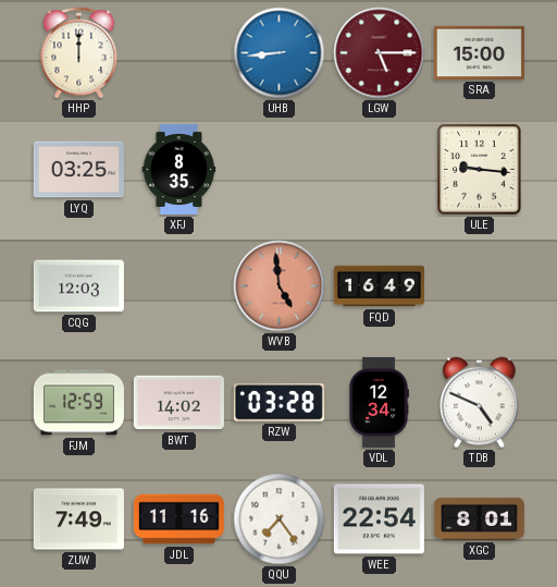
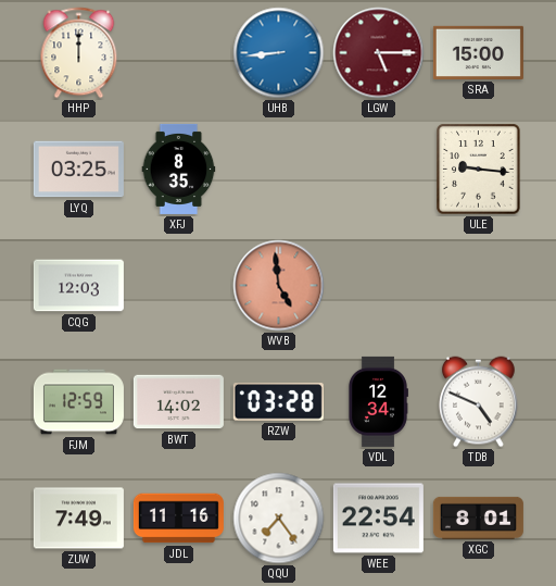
FQD: 16:49 -> none
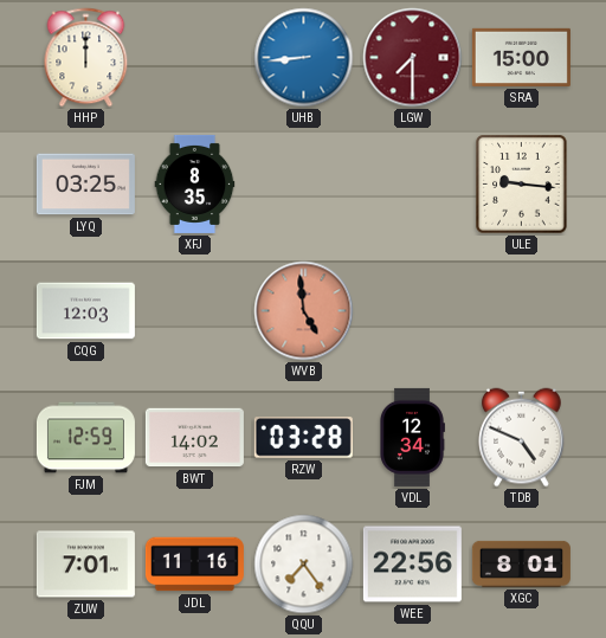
LGW: 5:15 -> 7:30
ZUW: 7:49 -> 7:01
WEE: 22:54 -> 22:56
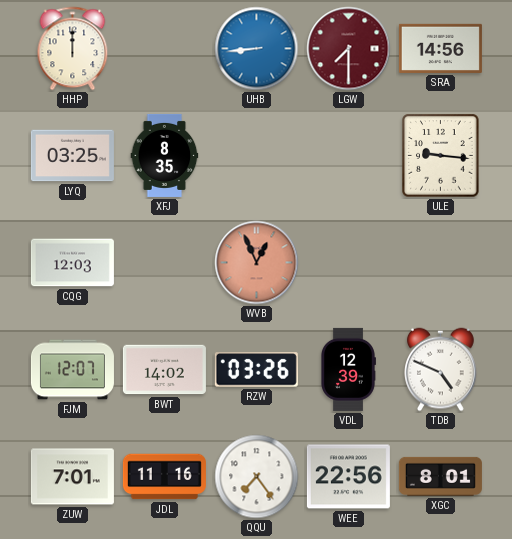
SRA: 15:00 -> 14:56
WVB: 4:59 -> 12:56
FJM: 12:59 -> 12:07
RZW: 03:28 -> 03:26
VDL: 12:34 -> 12:39
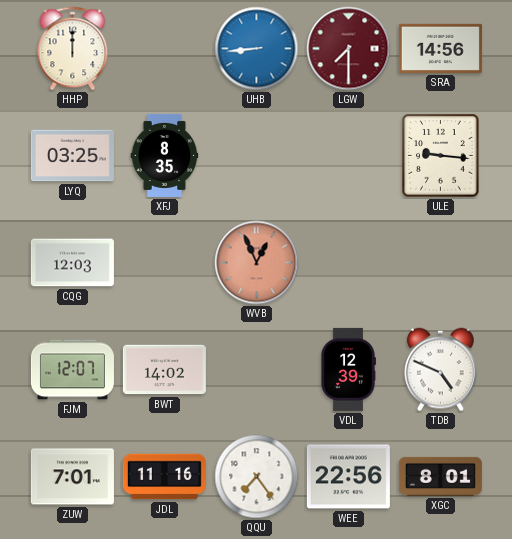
RZW: 03:26 -> none
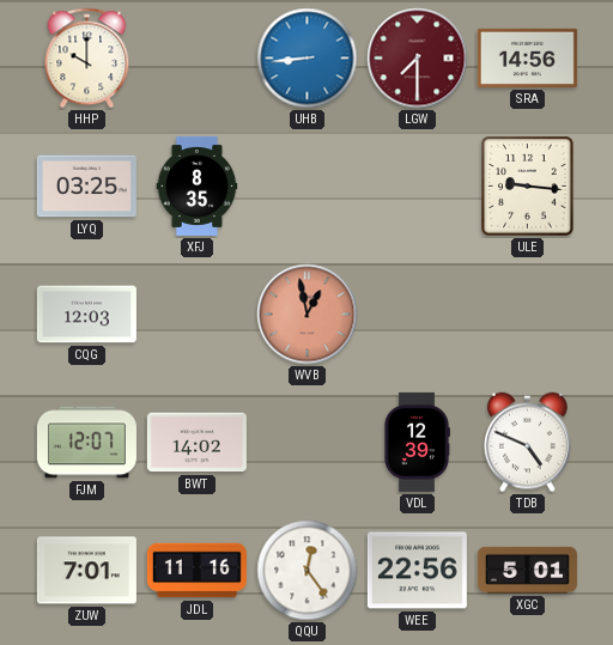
HHP: 12:00 -> 10:00
WVB: 12:56 -> 12:58
QQU: 7:24 -> 12:24
XGC: 8:01 -> 5:01
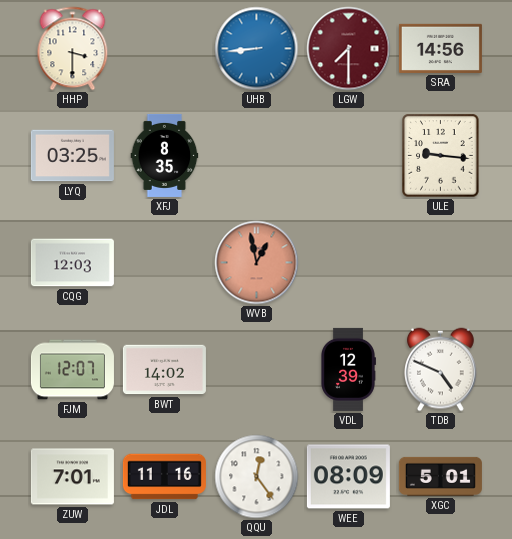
HHP: 10:00 -> 3:30
WEE: 22:56 -> 08:09
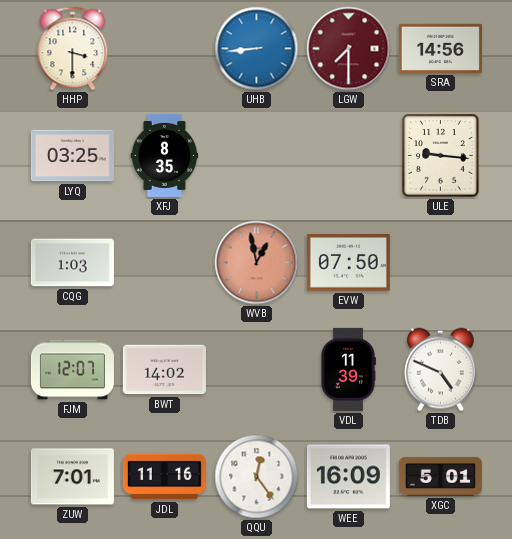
CQG: 12:03 -> 1:03
EVW: none -> 07:50
VDL: 12:39 -> 11:39
WEE: 08:09 -> 16:09
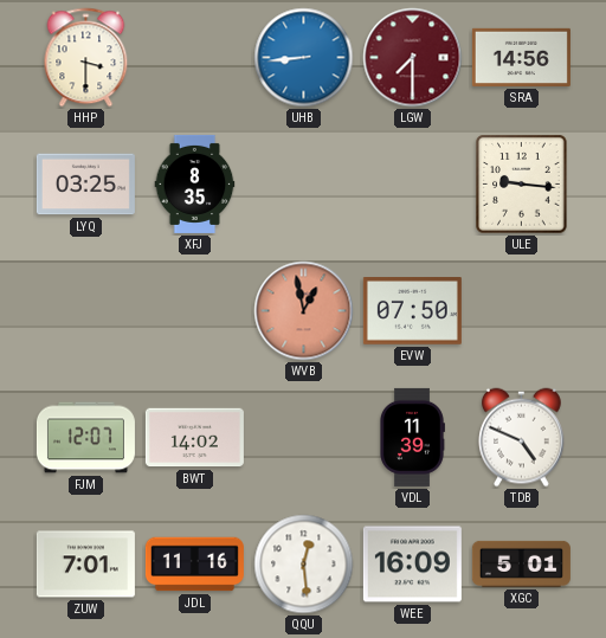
CQG: 1:03 -> none
QQU: 12:24 -> 12:29
